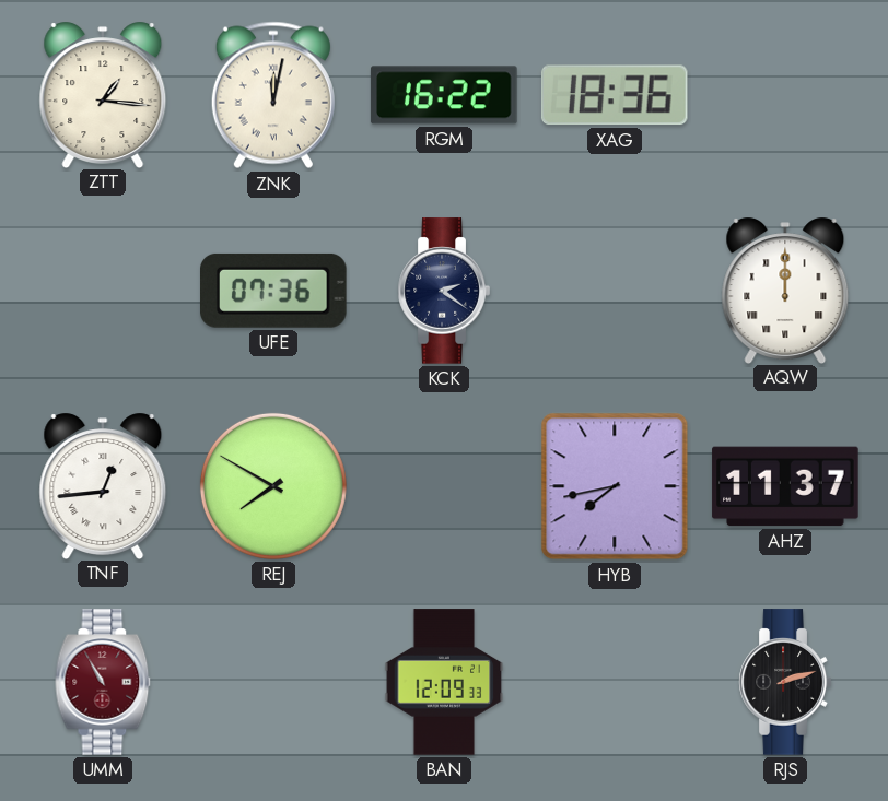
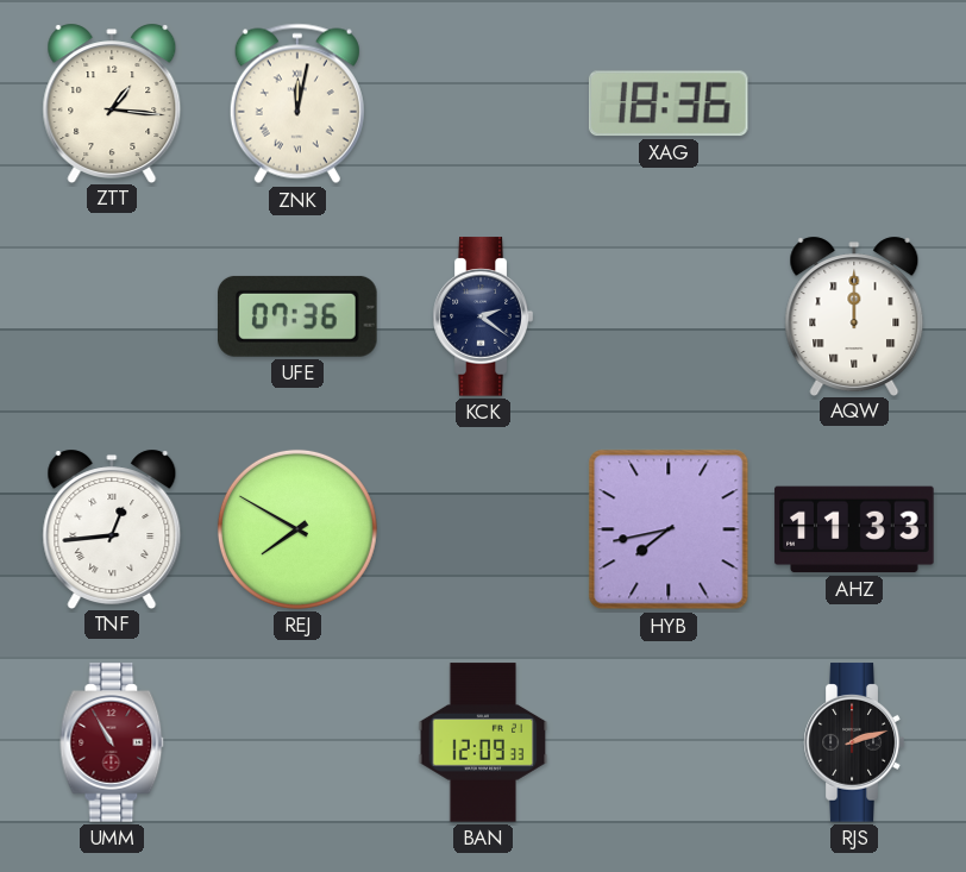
RGM: 16:22 -> none
AHZ: 11:37 -> 11:33
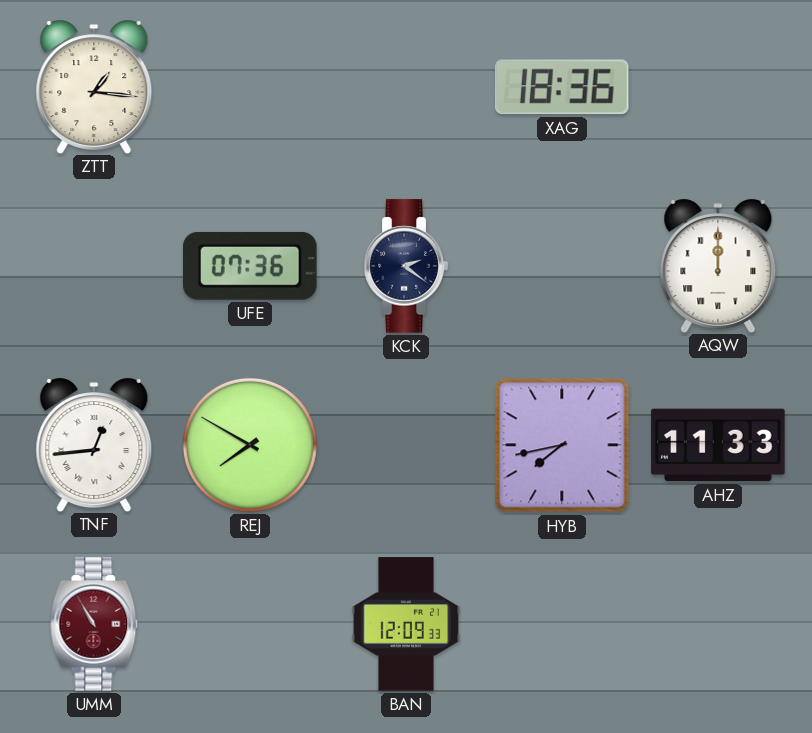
ZNK: 12:02 -> none
RJS: 2:12 -> none
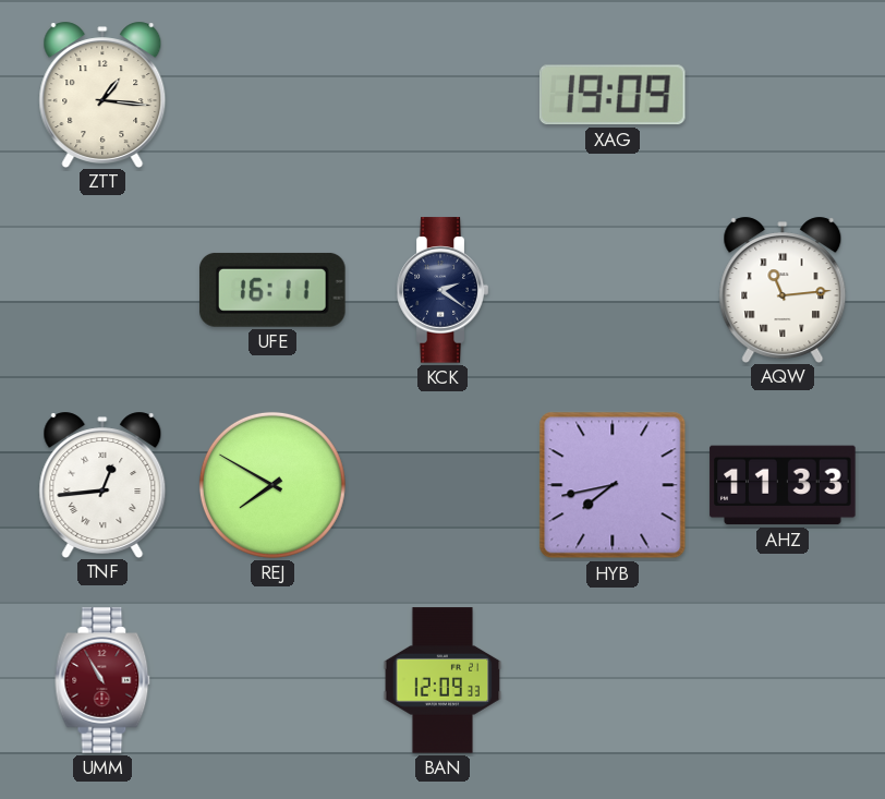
XAG: 18:36 -> 19:09
UFE: 07:36 -> 16:11
AQW: 12:00 -> 11:14
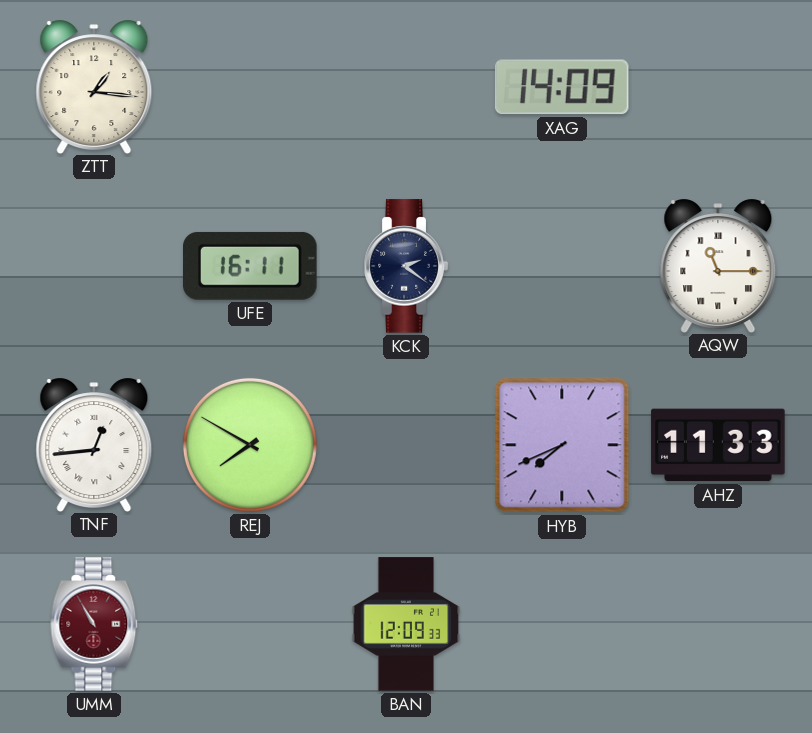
XAG: 19:09 -> 14:09
AQW: 11:14 -> 11:15
HYB: 7:43 -> 7:41
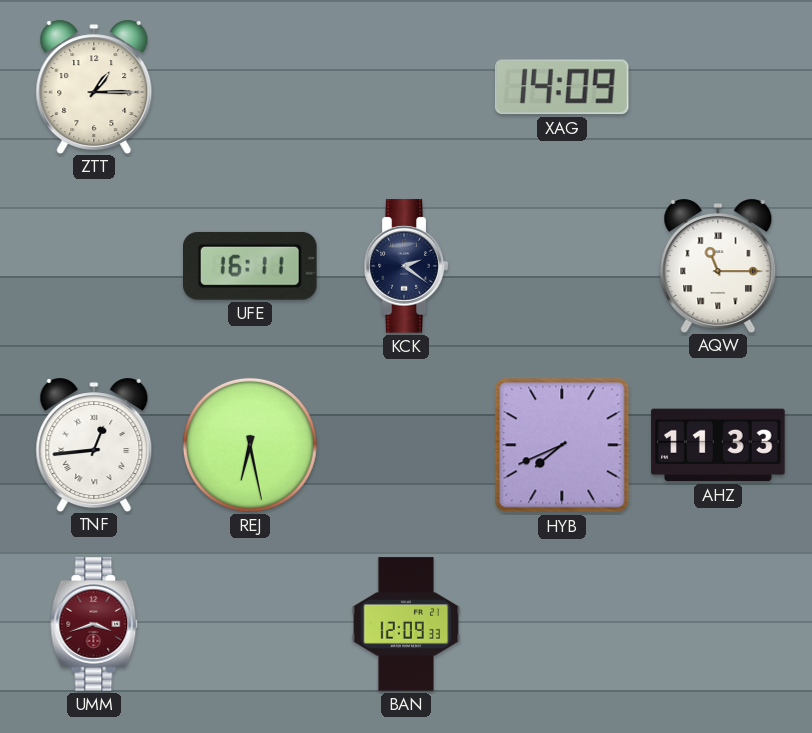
ZTT: 1:16 -> 1:15
REJ: 7:50 -> 6:28
UMM: 10:55 -> 3:42
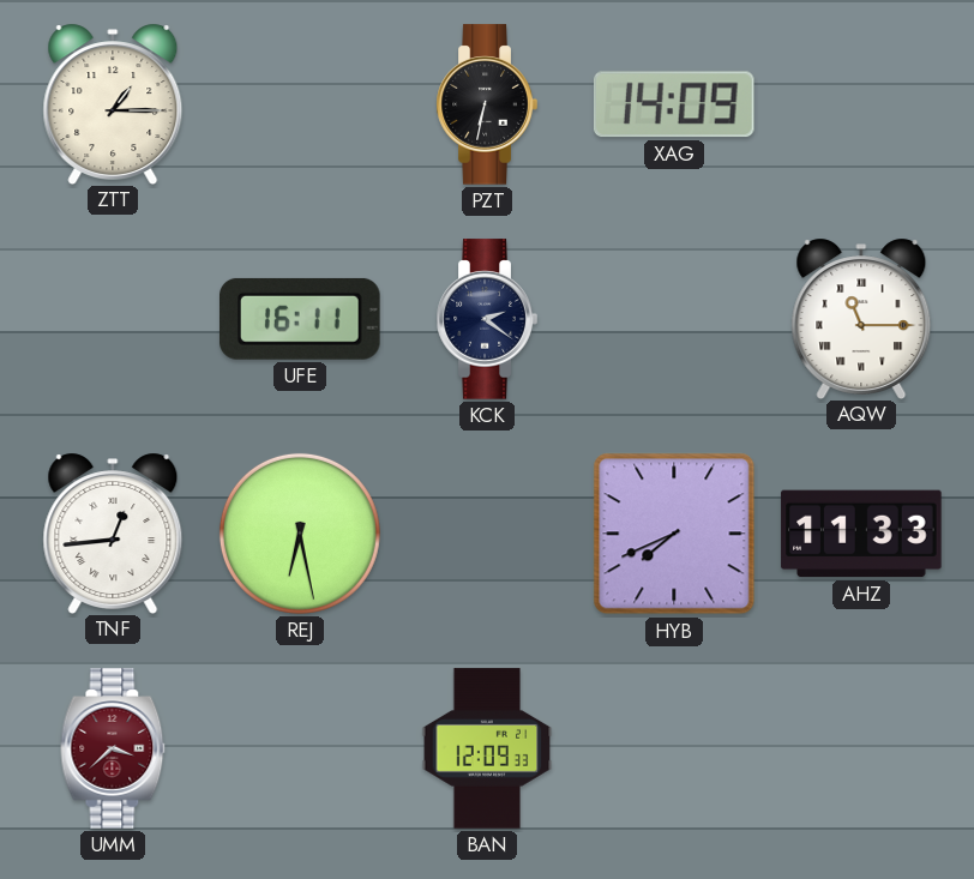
PZT: none -> 6:32
UMM: 3:42 -> 3:38
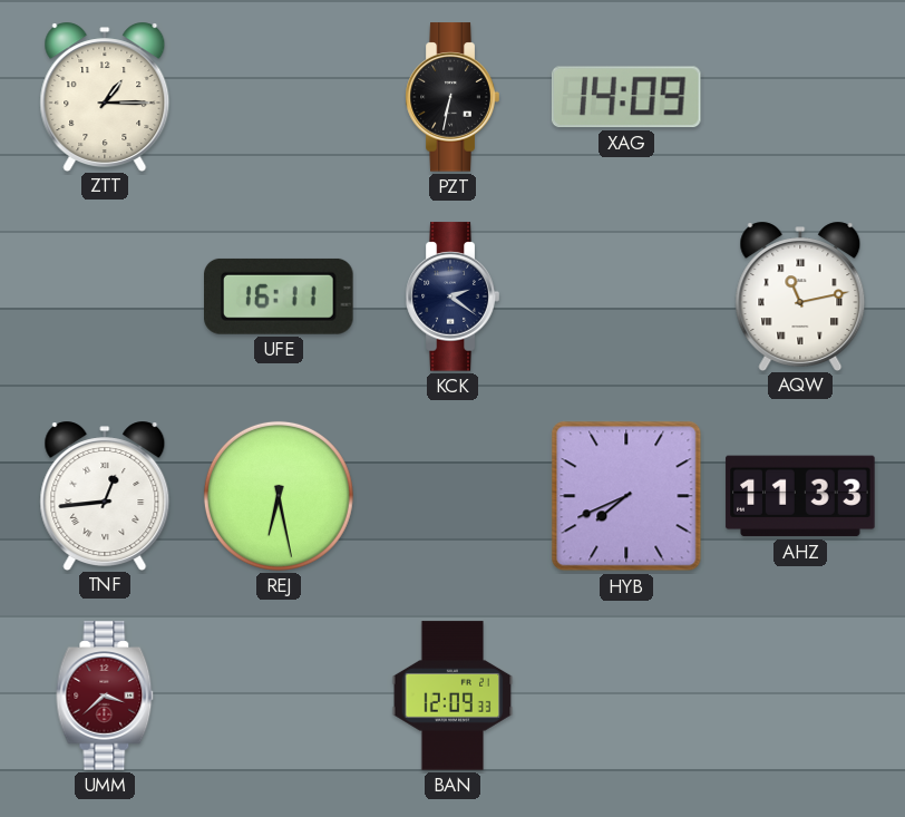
AQW: 11:15 -> 11:13
